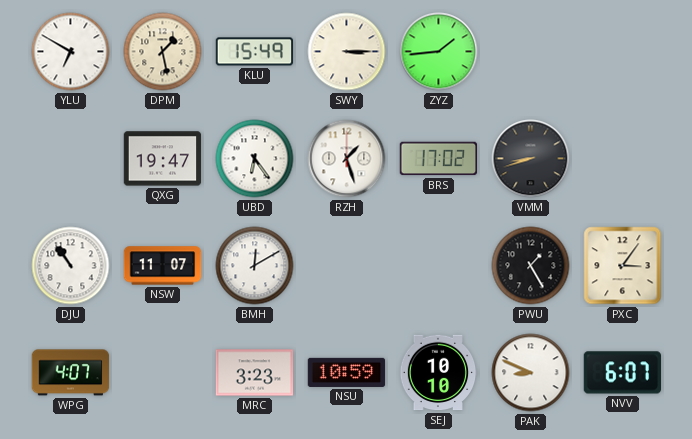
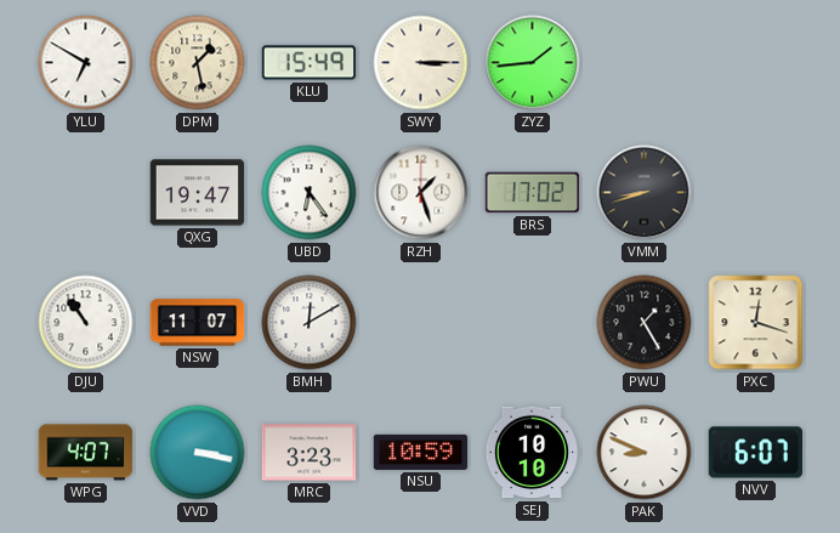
PXC: 3:06 -> 12:18
VVD: none -> 3:17
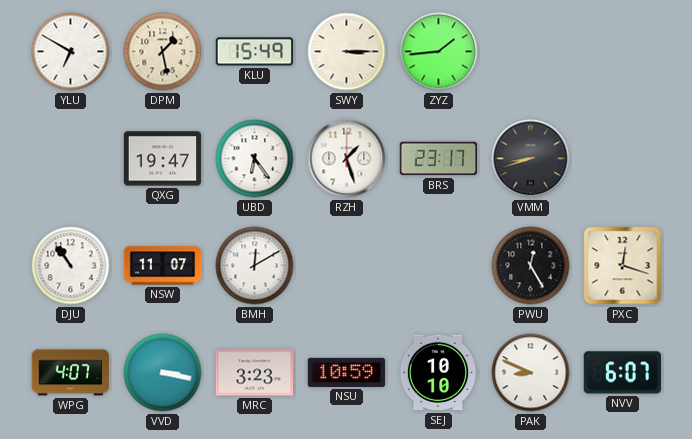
BRS: 17:02 -> 23:17
PWU: 1:25 -> 12:25
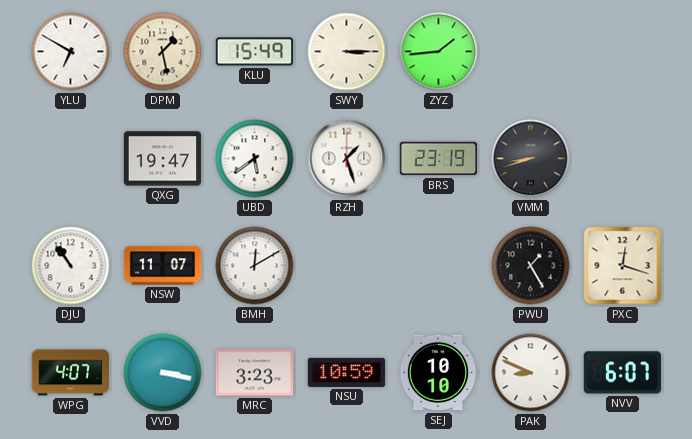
UBD: 6:24 -> 5:39
BRS: 23:17 -> 23:19
PWU: 12:25 -> 1:25
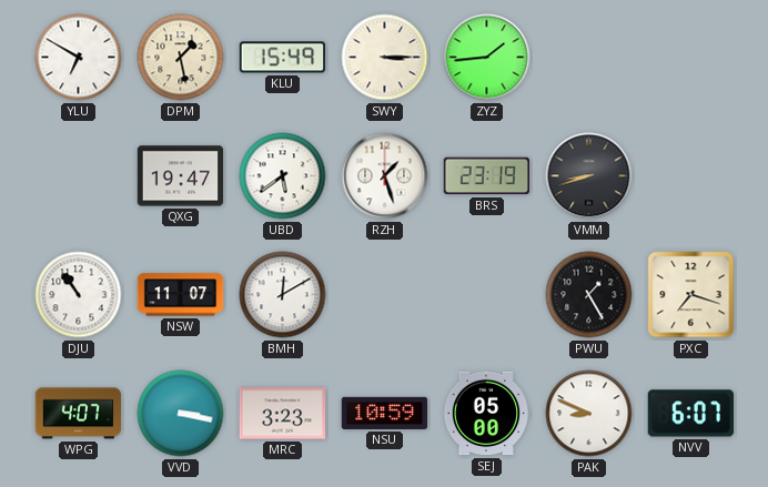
PXC: 12:18 -> 7:18
SEJ: 10:10 -> 05:00
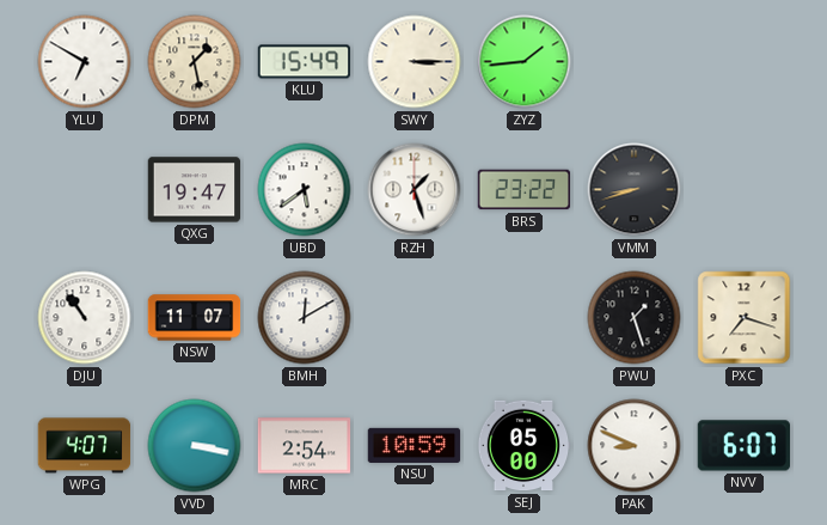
BRS: 23:19 -> 23:22
PWU: 1:25 -> 1:27
MRC: 3:23 -> 2:54
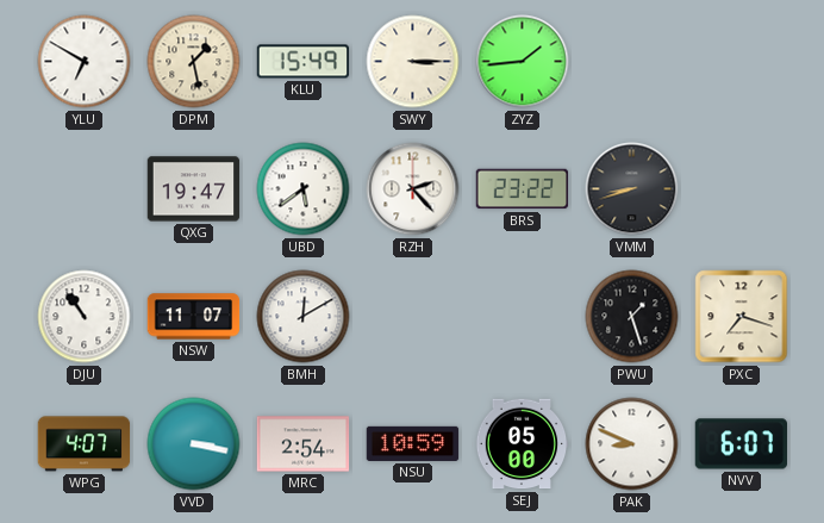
RZH: 1:27 -> 2:23
